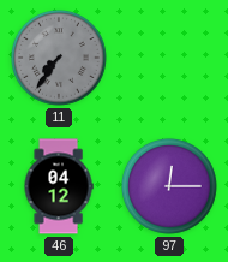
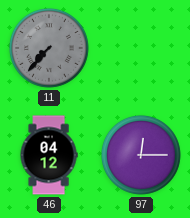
11: 7:36 -> 7:37
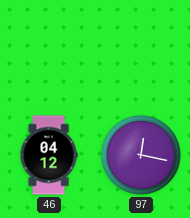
11: 7:37 -> none
97: 12:15 -> 12:17
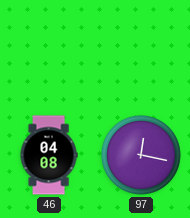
46: 04:12 -> 04:08
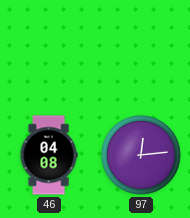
97: 12:17 -> 12:14
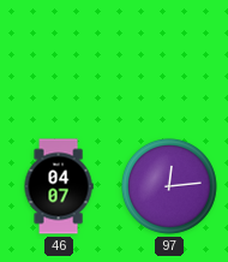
46: 04:08 -> 04:07
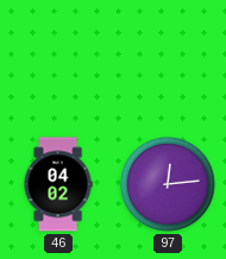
46: 04:07 -> 04:02
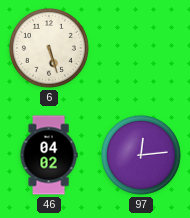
6: none -> 5:27
